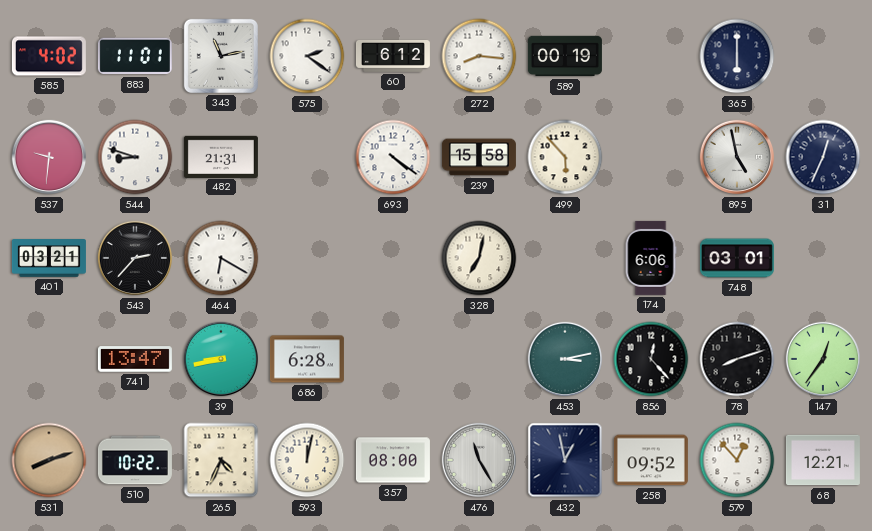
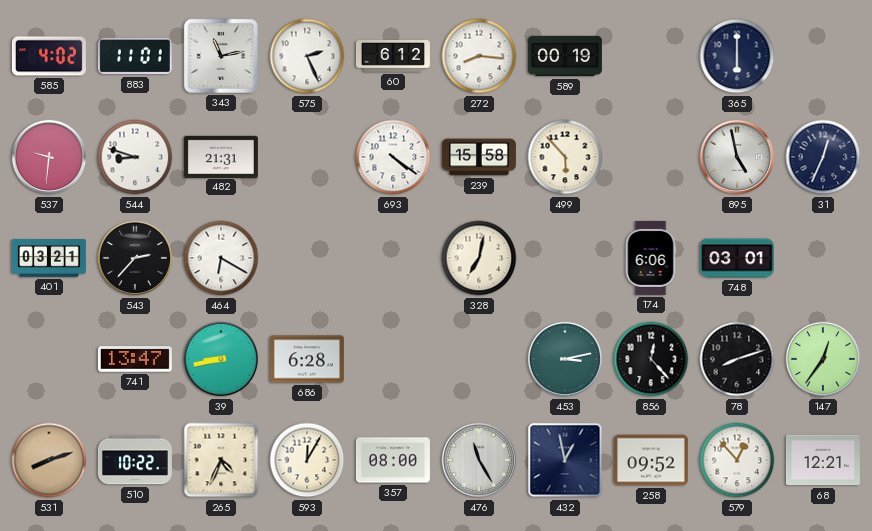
575: 2:21 -> 2:26
593: 12:02 -> 12:05
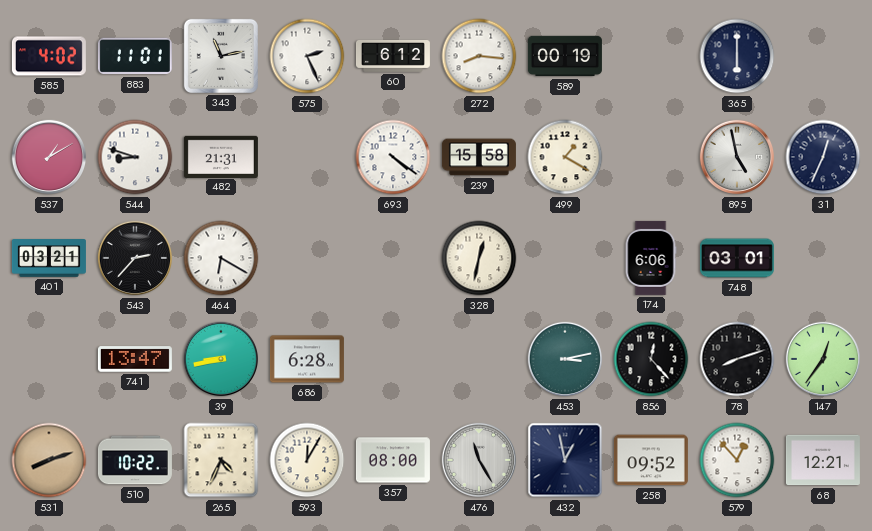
537: 9:31 -> 1:10
499: 5:53 -> 1:20
328: 7:02 -> 12:32
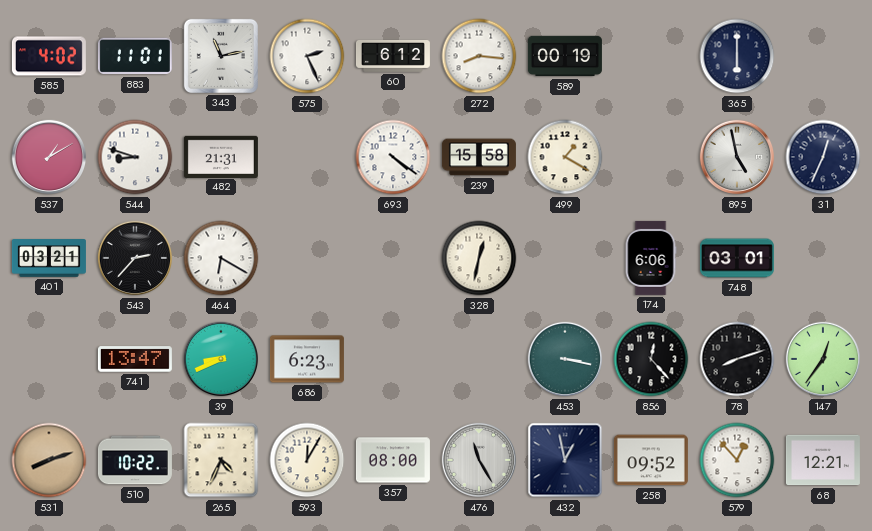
39: 8:43 -> 8:41
686: 6:28 -> 6:23
453: 3:13 -> 3:17
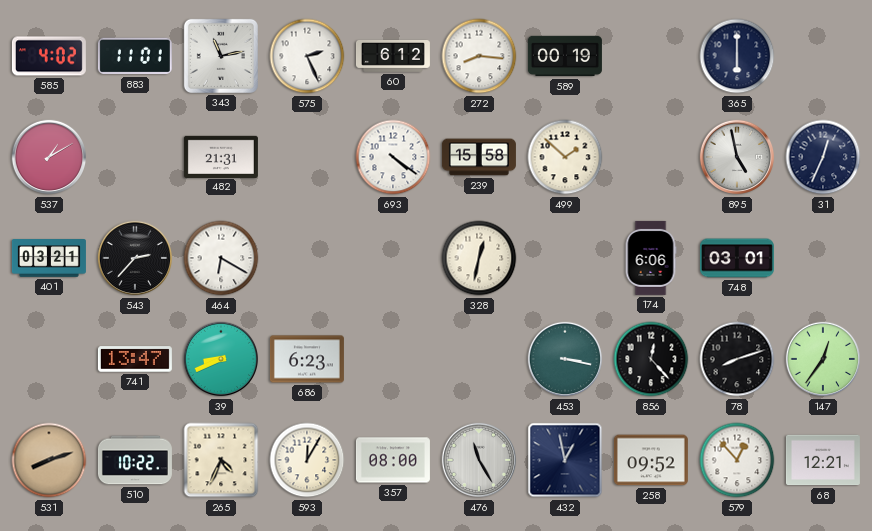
544: 8:48 -> none
499: 1:20 -> 1:52
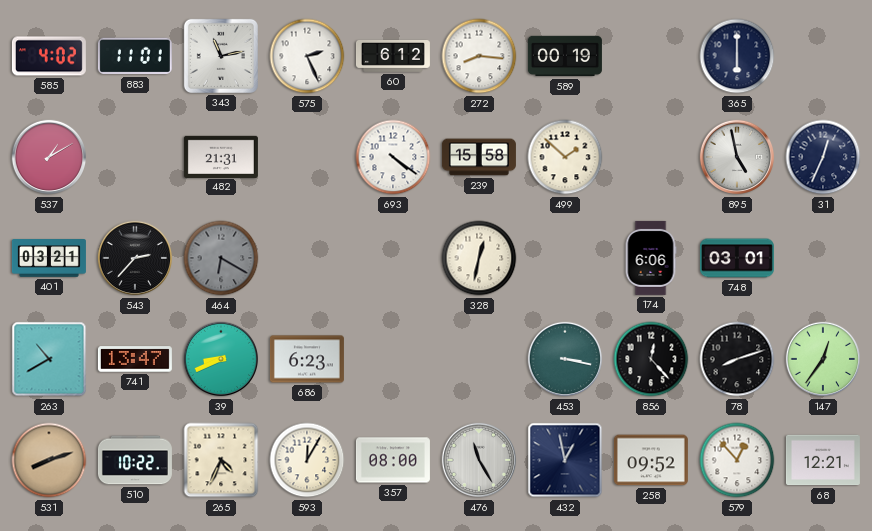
464 dial: white -> grey
263: none -> 10:40
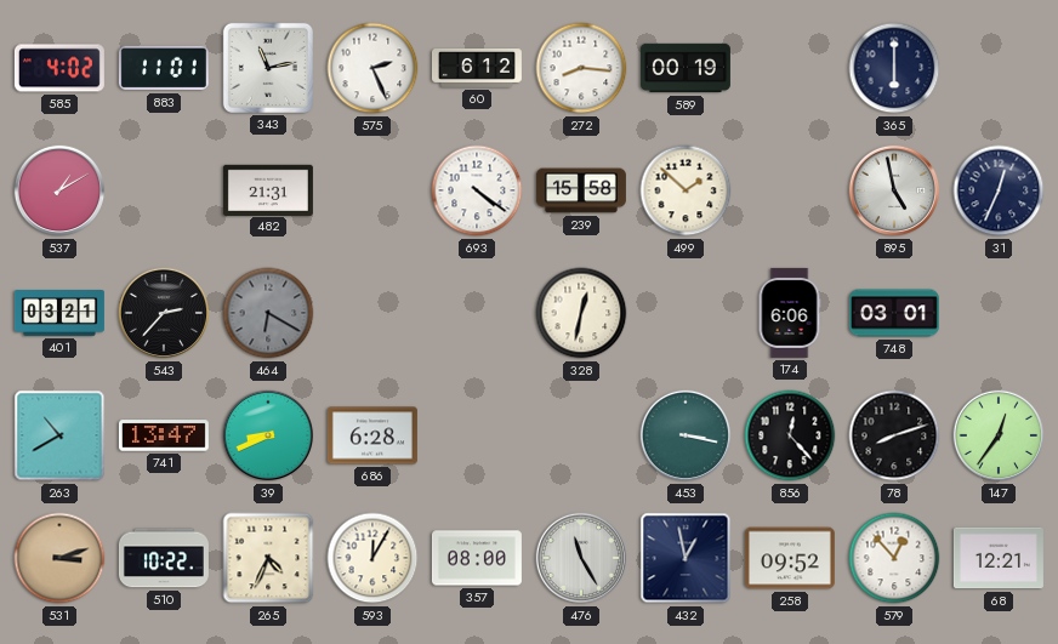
686: 6:23 -> 6:28
531: 8:12 -> 3:12
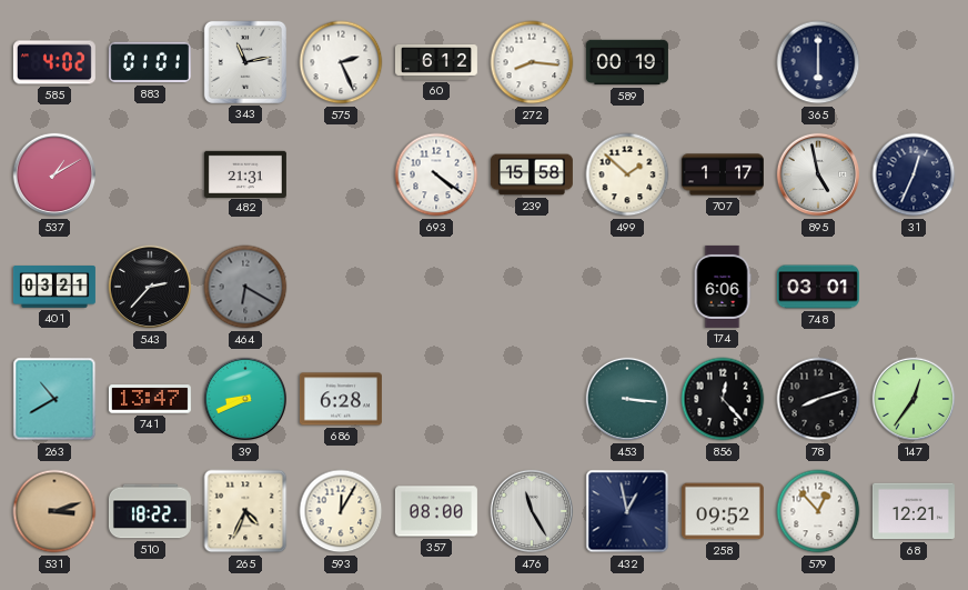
883: 11:01 -> 01:01
707: none -> 1:17
328: 12:32 -> none
453: 3:17 -> 3:16
510: 10:22 -> 18:22
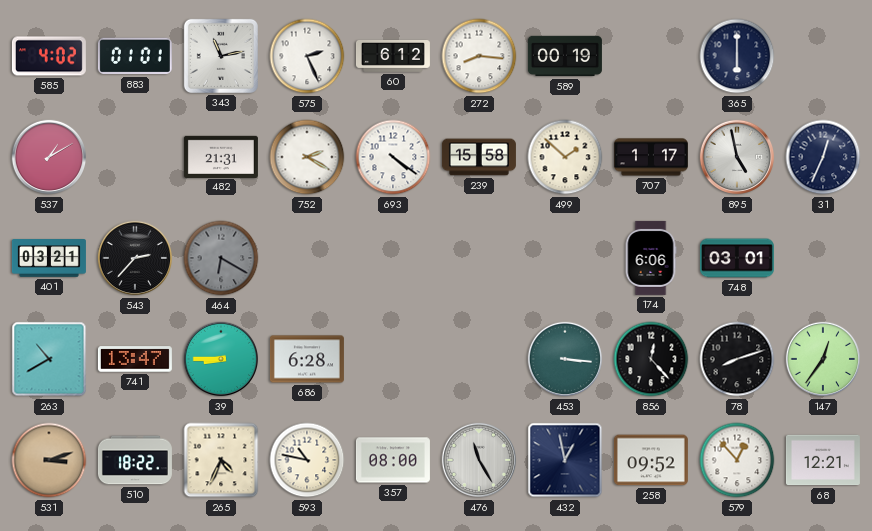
752: none -> 2:20
39: 8:41 -> 8:45
593: 12:05 -> 10:47
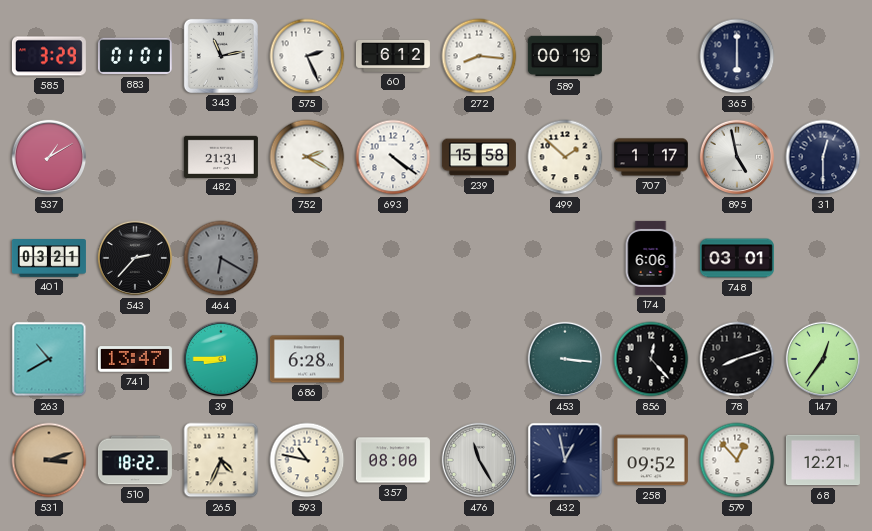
585: 4:02 -> 3:29
31: 12:34 -> 12:30
